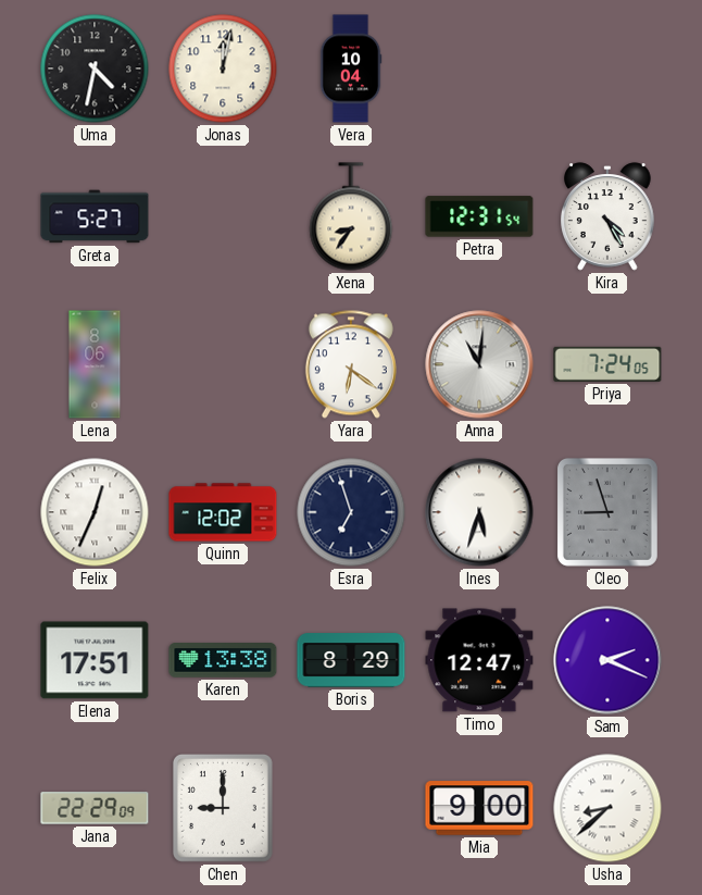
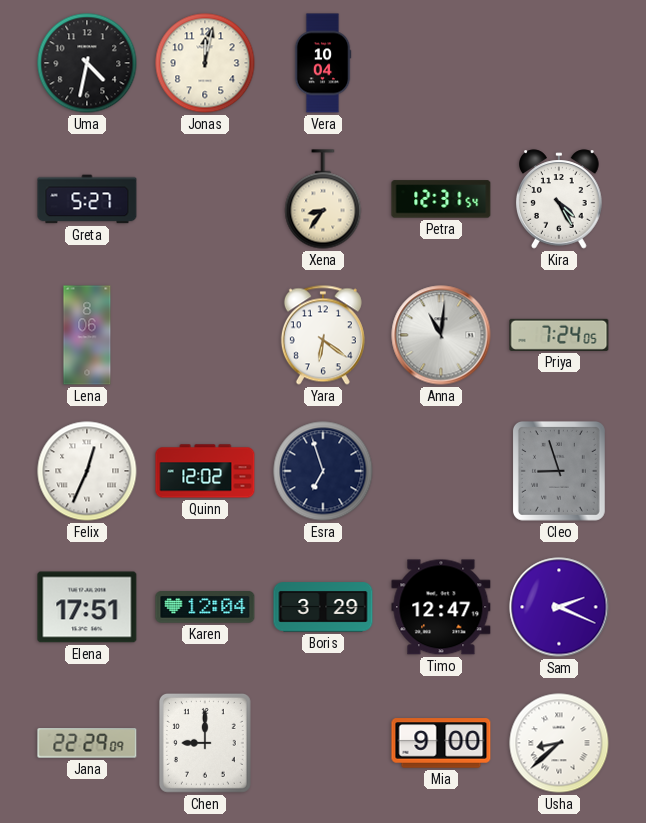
Ines: 5:33 -> none
Karen: 13:38 -> 12:04
Boris: 8:29 -> 3:29
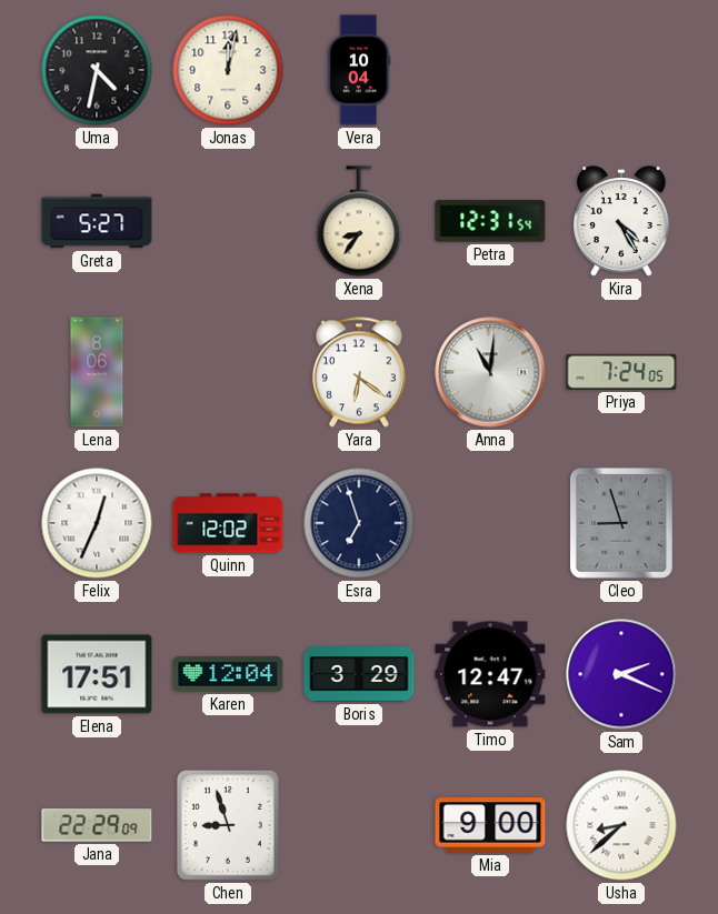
Chen: 9:00 -> 8:57
